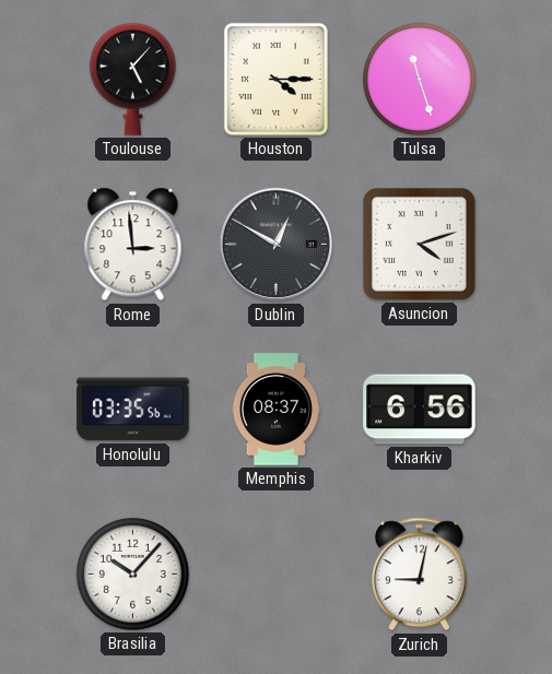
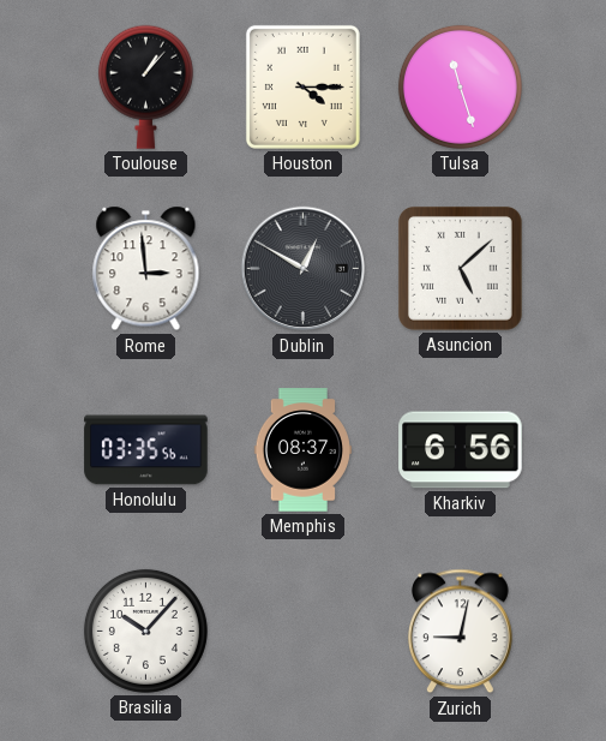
Toulouse: 5:07 -> 1:07
Asuncion: 4:12 -> 5:08
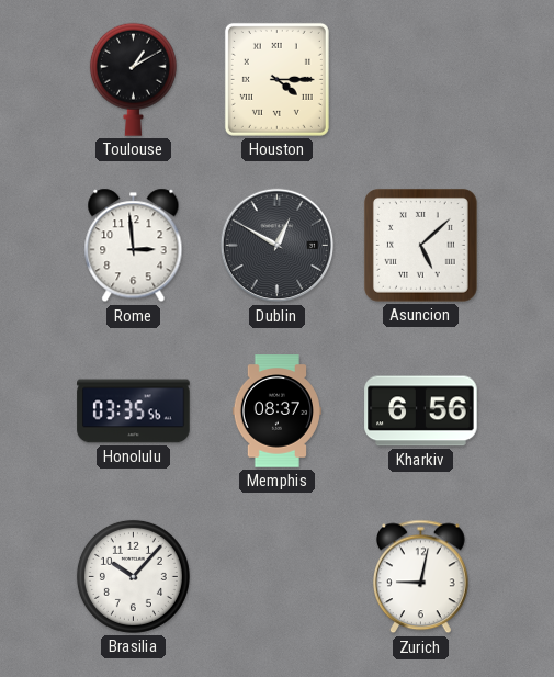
Toulouse: 1:07 -> 1:10
Tulsa: 11:27 -> none
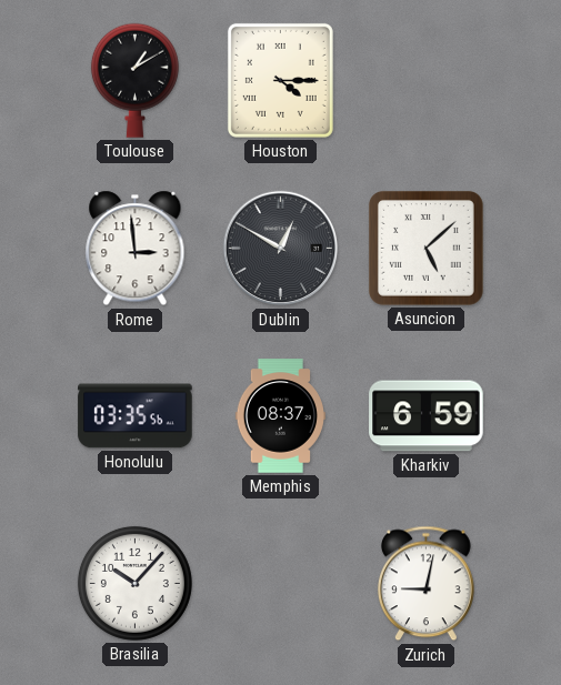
Kharkiv: 6:56 -> 6:59
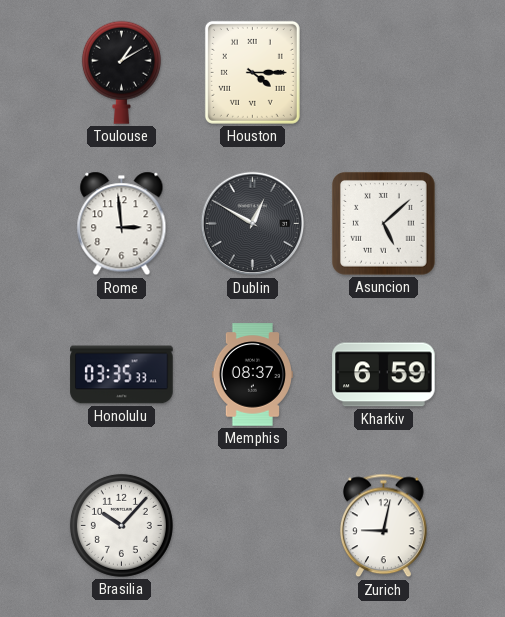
Honolulu: 03:35:56 -> 03:35:33
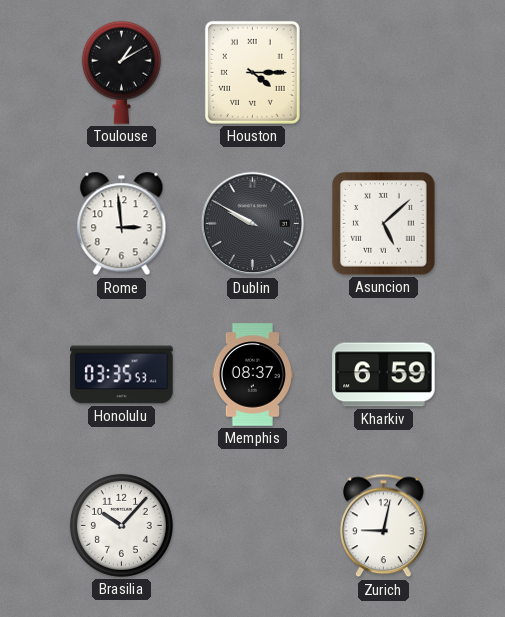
Dublin: 12:50 -> 9:50
Honolulu: 03:35:33 -> 03:35:53
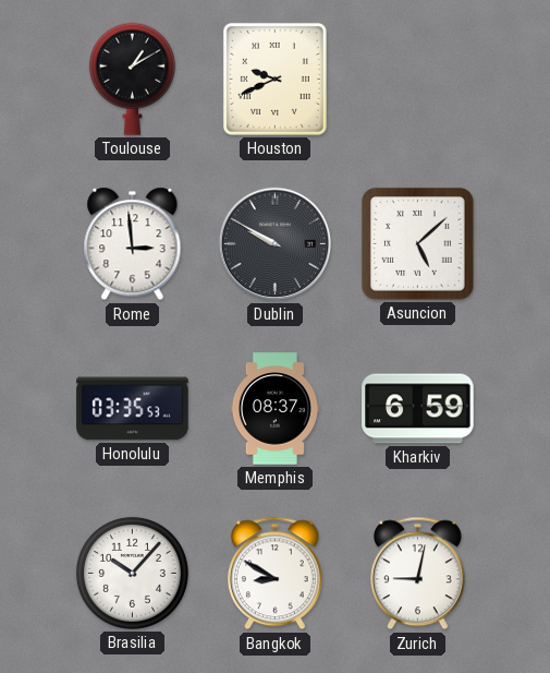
Houston: 4:15 -> 9:41
Bangkok: none -> 8:50
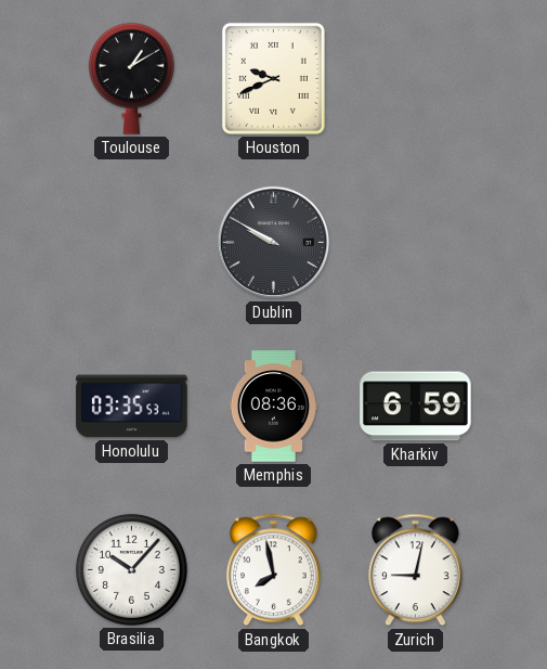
Rome: 2:59 -> none
Asuncion: 5:08 -> none
Memphis: 08:37 -> 08:36
Bangkok: 8:50 -> 7:58
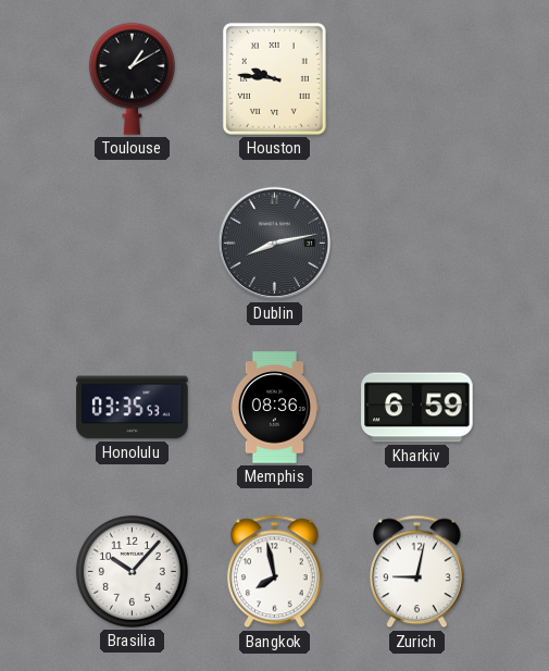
Houston: 9:41 -> 9:46
Dublin: 9:50 -> 8:13
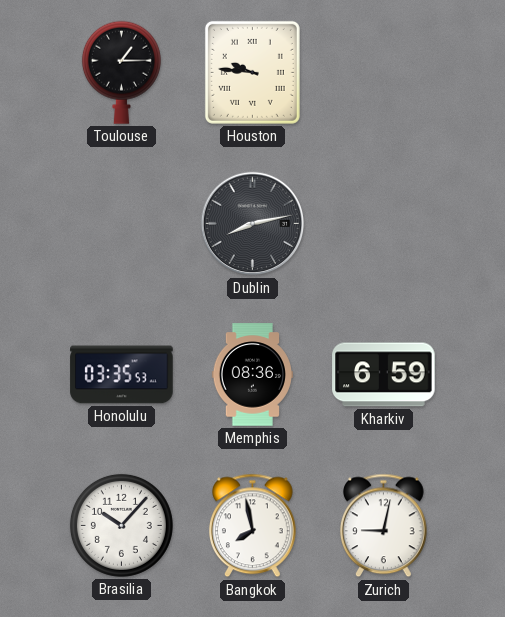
Toulouse: 1:10 -> 1:15
